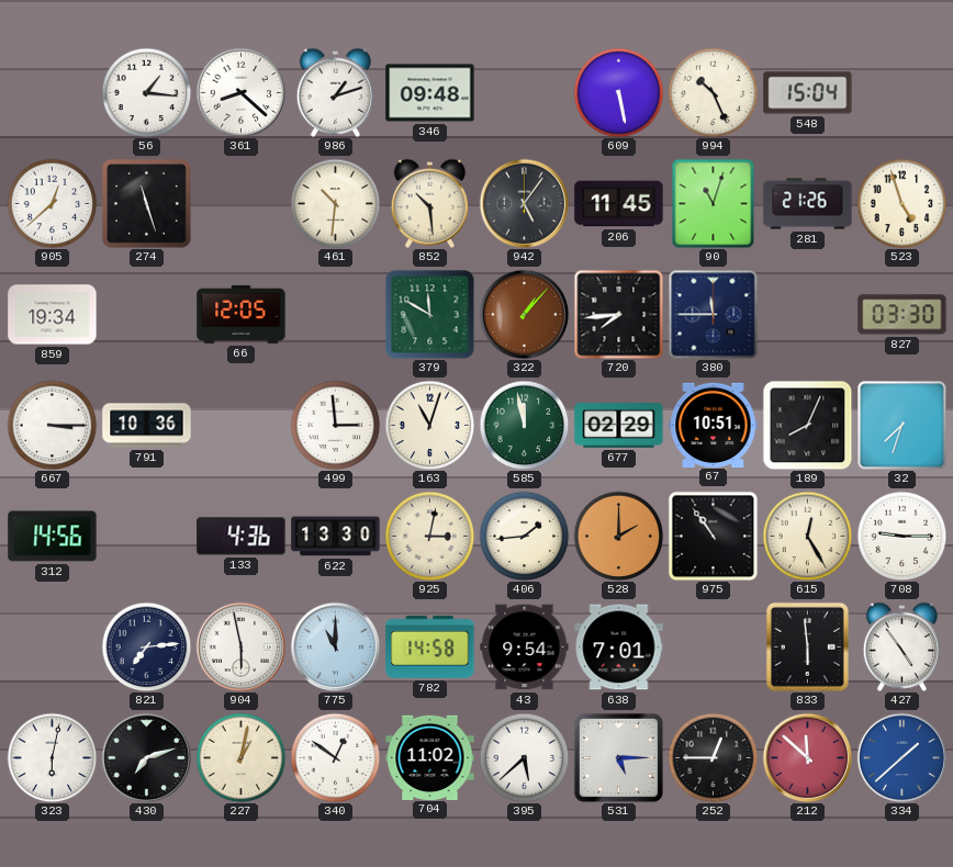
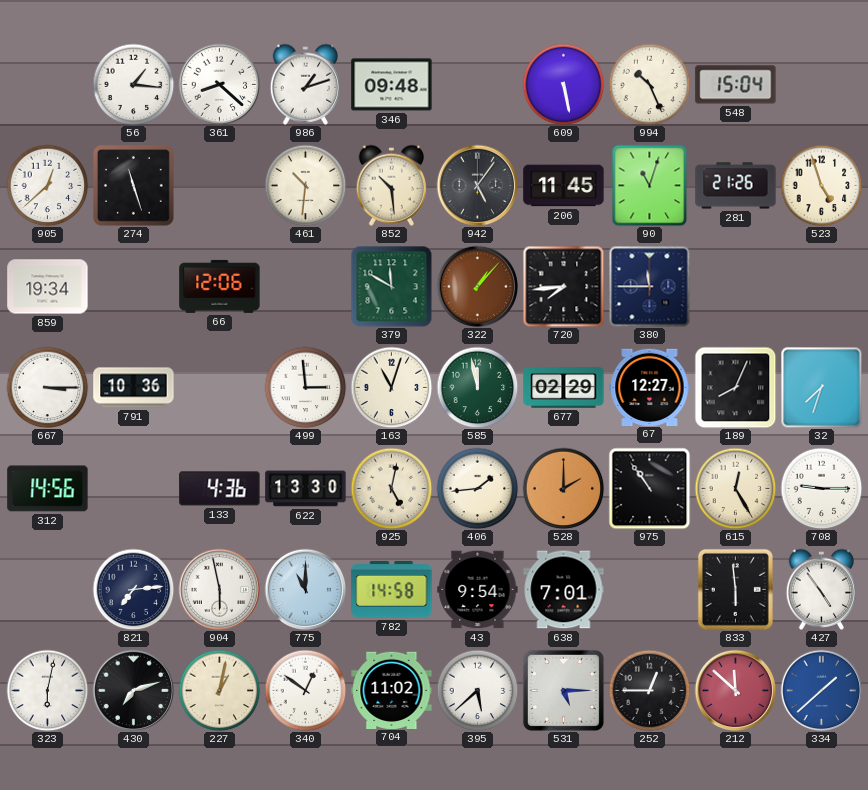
66: 12:05 -> 12:06
827: 03:30 -> none
67: 10:51 -> 12:27
925: 3:02 -> 5:02
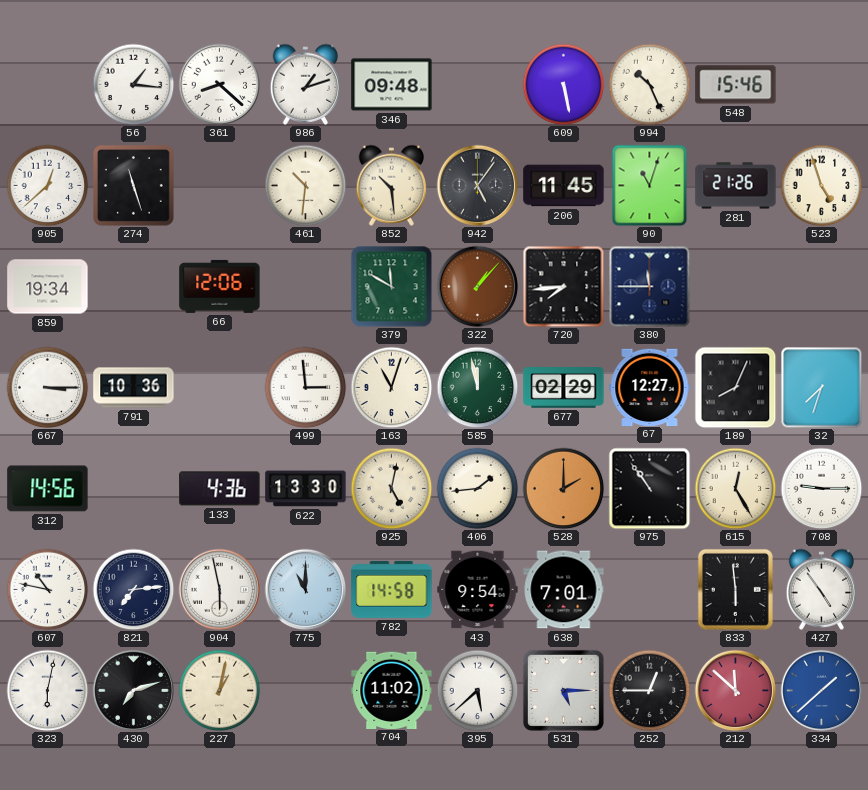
548: 15:04 -> 15:46
607: none -> 10:47
340: 12:51 -> none
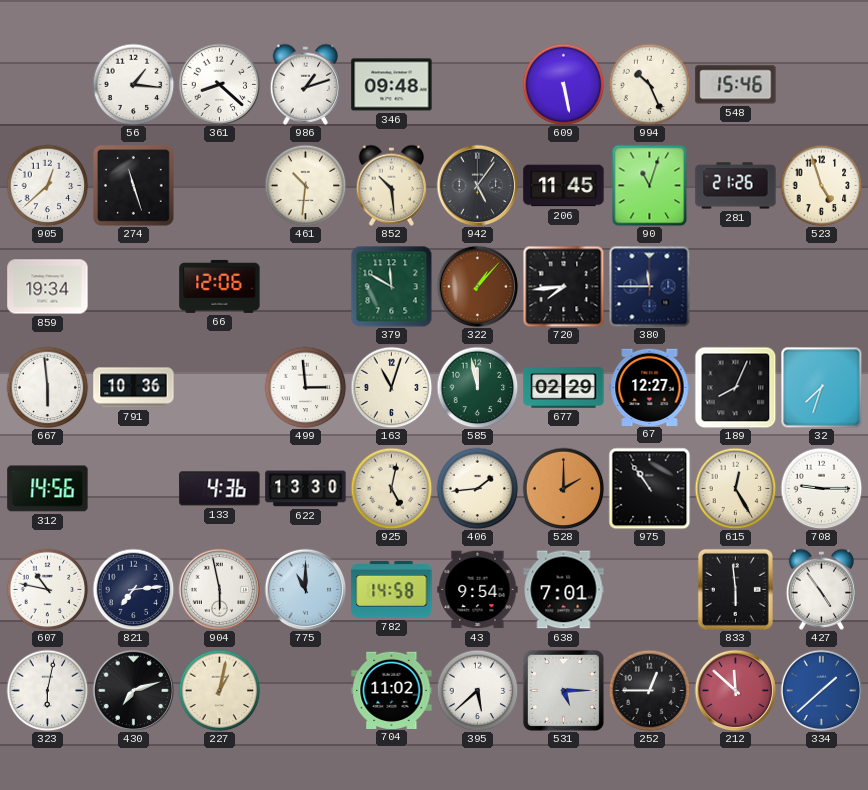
667: 3:15 -> 5:59
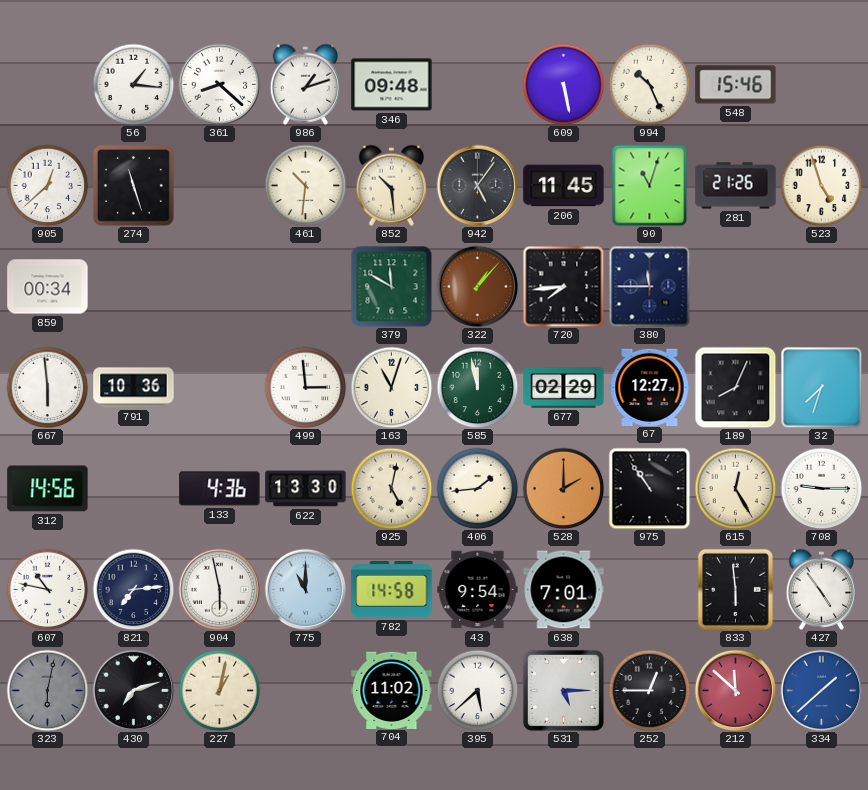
859: 19:34 -> 00:34
66: 12:06 -> none
323 dial: white -> grey
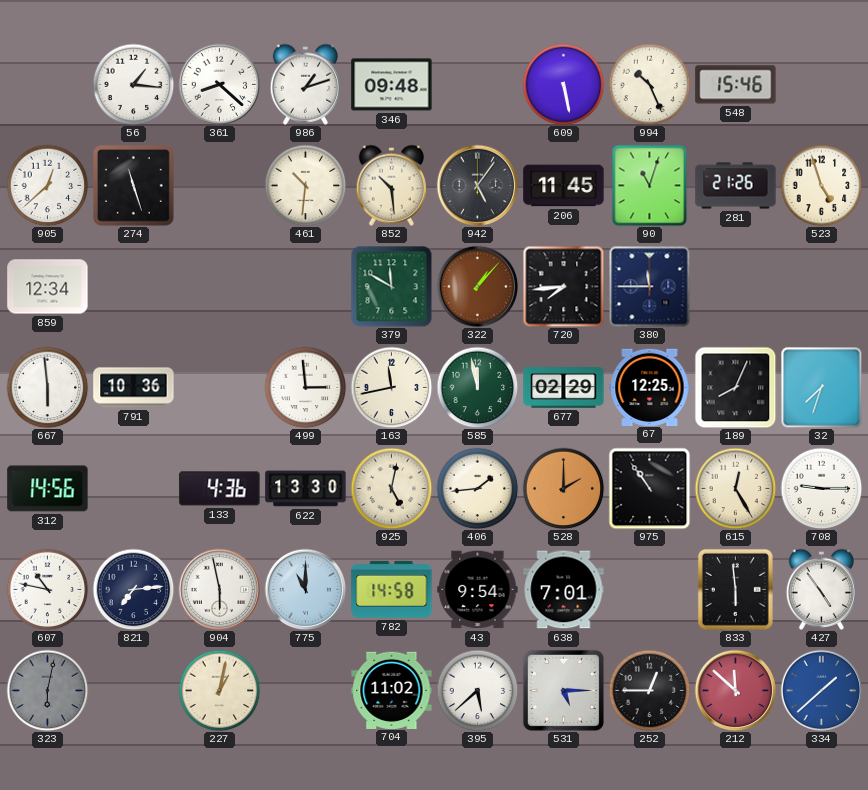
859: 00:34 -> 12:34
163: 11:03 -> 11:43
67: 12:27 -> 12:25
430: 7:12 -> none
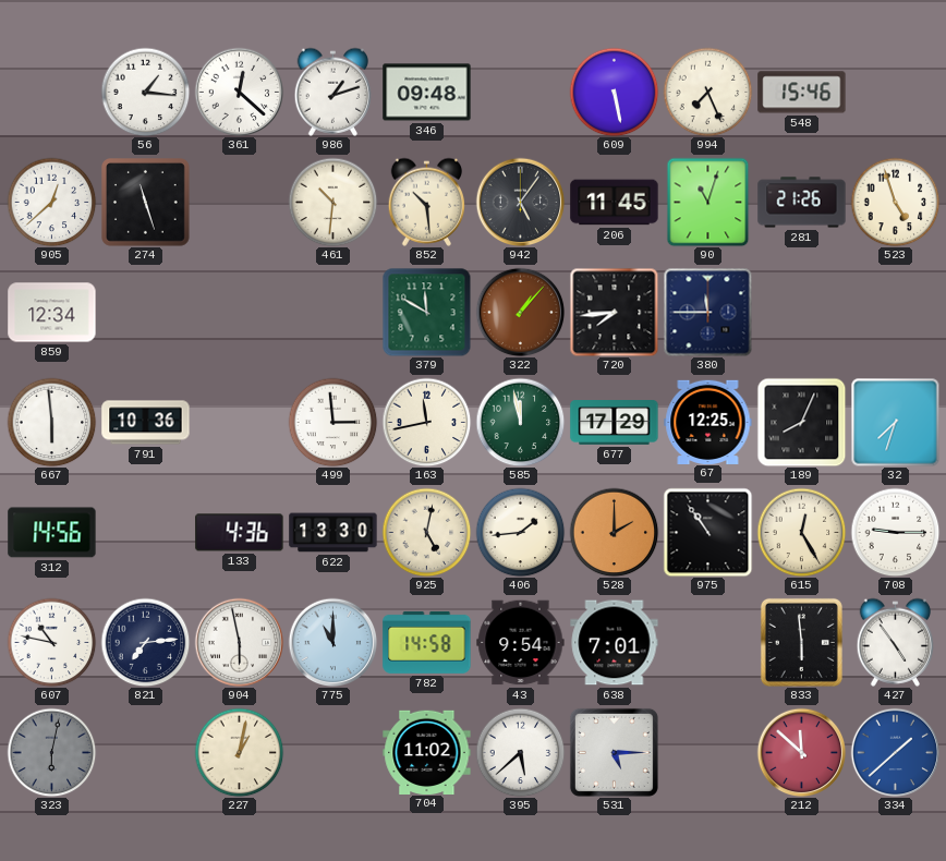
361: 8:22 -> 12:22
994: 10:26 -> 7:26
677: 02:29 -> 17:29
252: 12:45 -> none
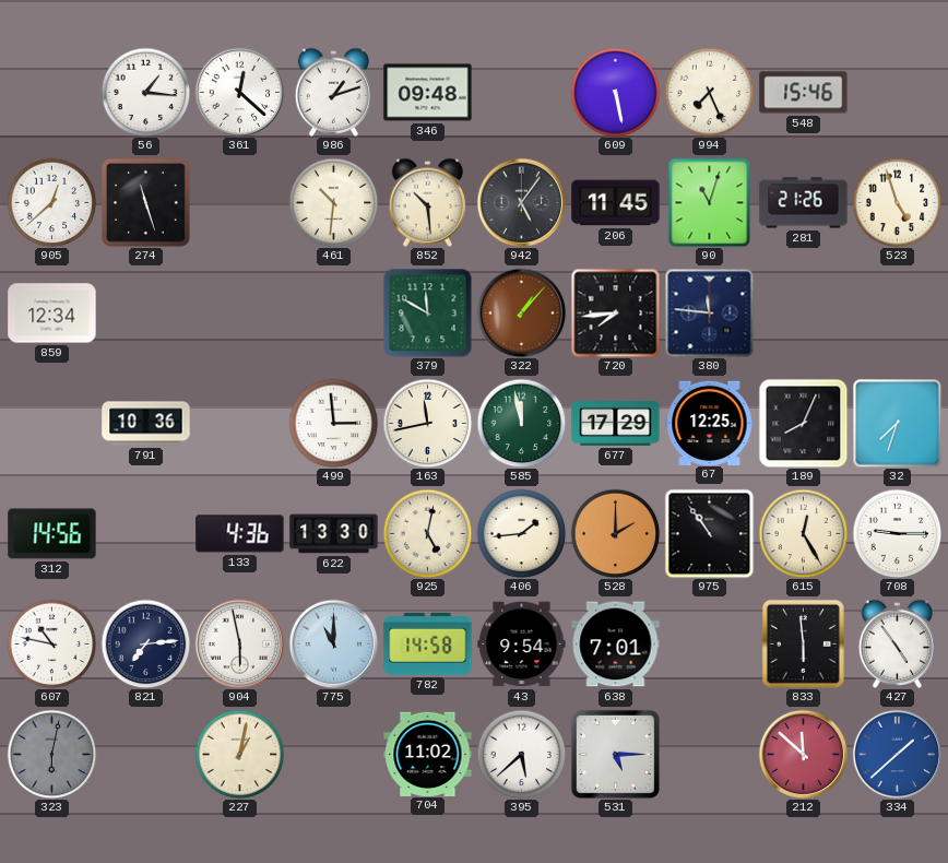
380: 11:45 -> 11:46
667: 5:59 -> none
